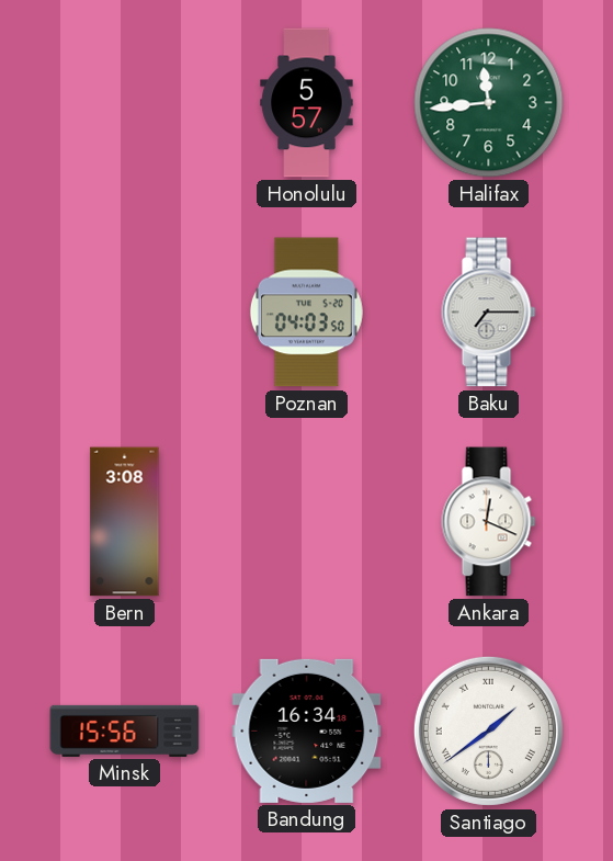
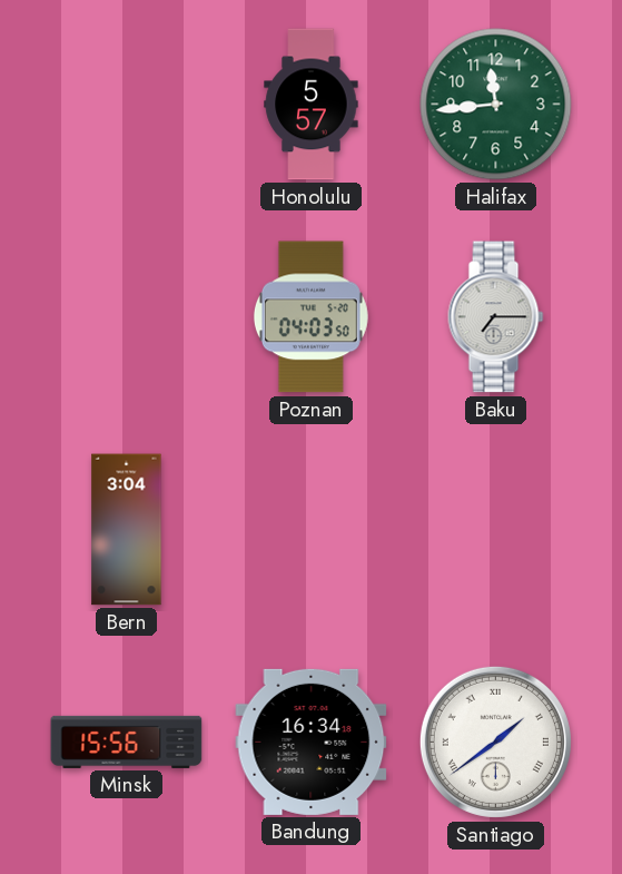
Bern: 3:08 -> 3:04
Ankara: 12:19 -> none
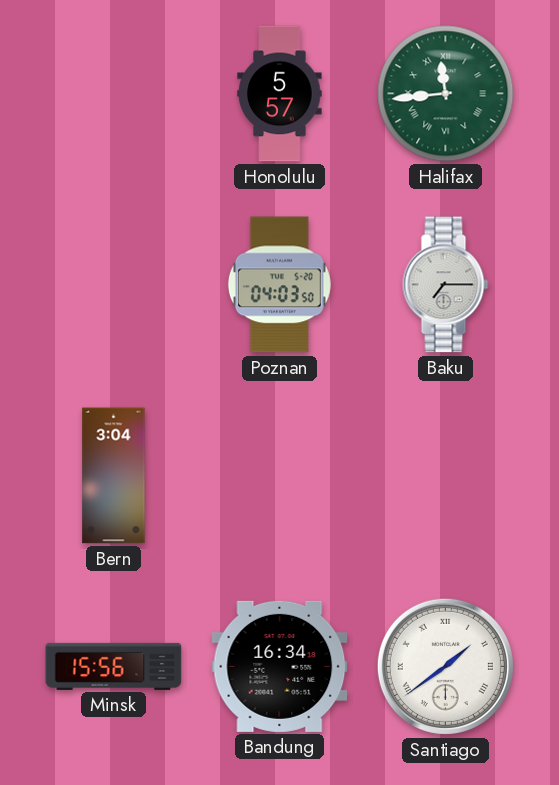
Halifax numerals: Arabic -> Roman
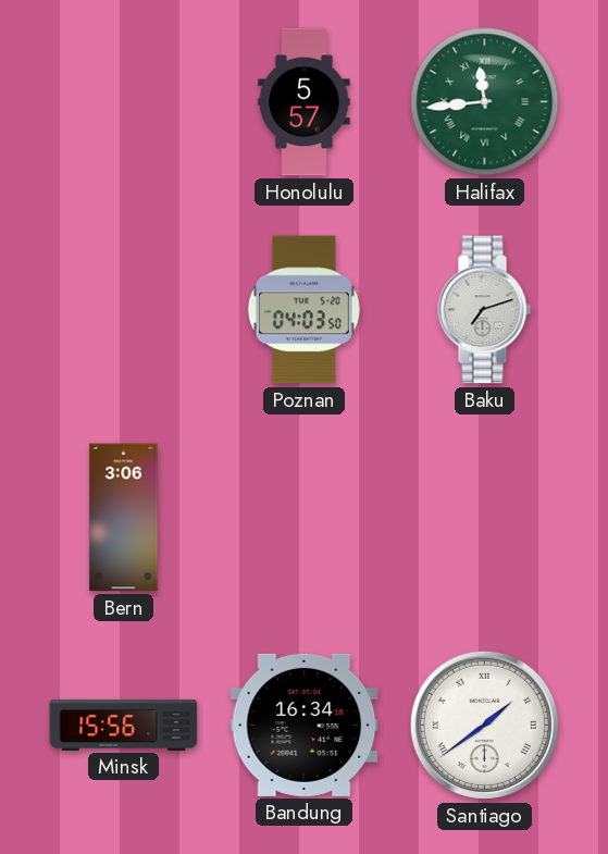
Baku: 7:15 -> 7:12
Bern: 3:04 -> 3:06
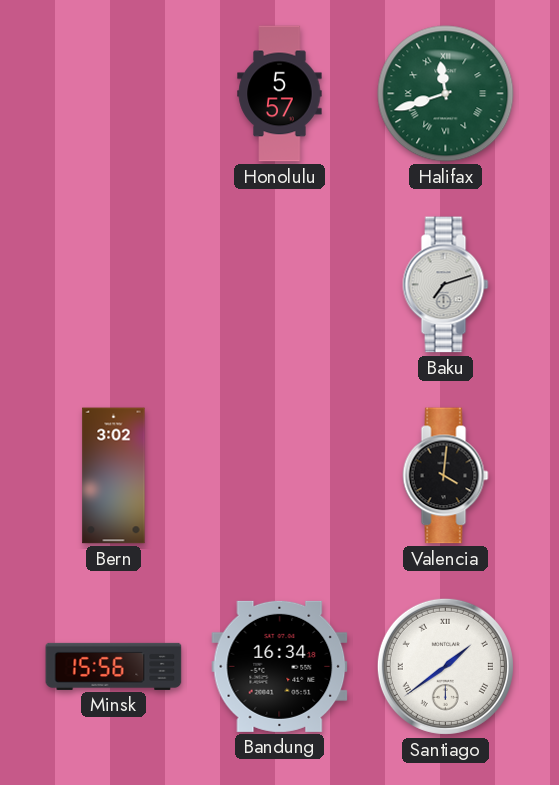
Halifax: 11:44 -> 11:42
Poznan: 04:03 -> none
Bern: 3:06 -> 3:02
Valencia: none -> 4:01
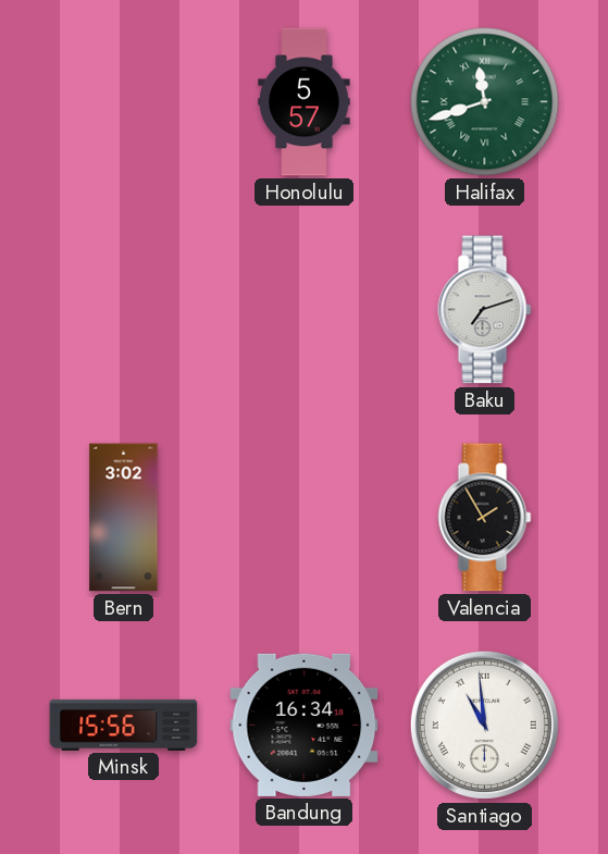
Valencia: 4:01 -> 1:55
Santiago: 1:39 -> 10:59
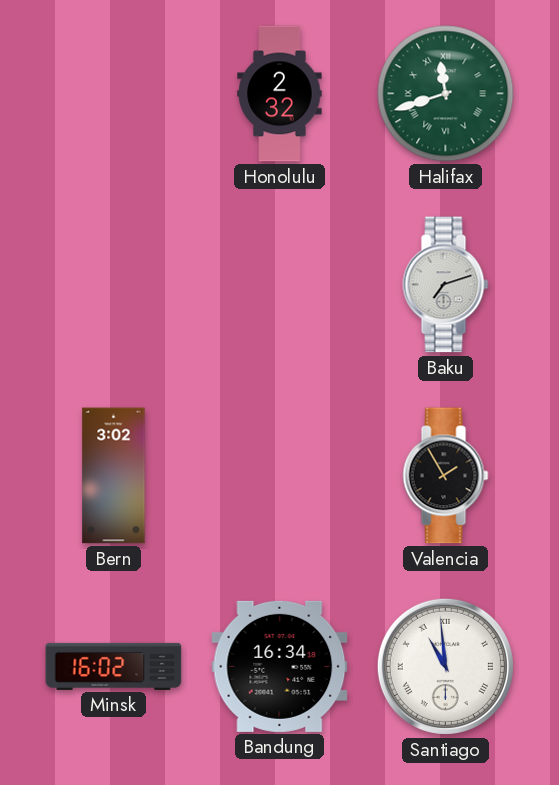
Honolulu: 5:57 -> 2:32
Minsk: 15:56 -> 16:02
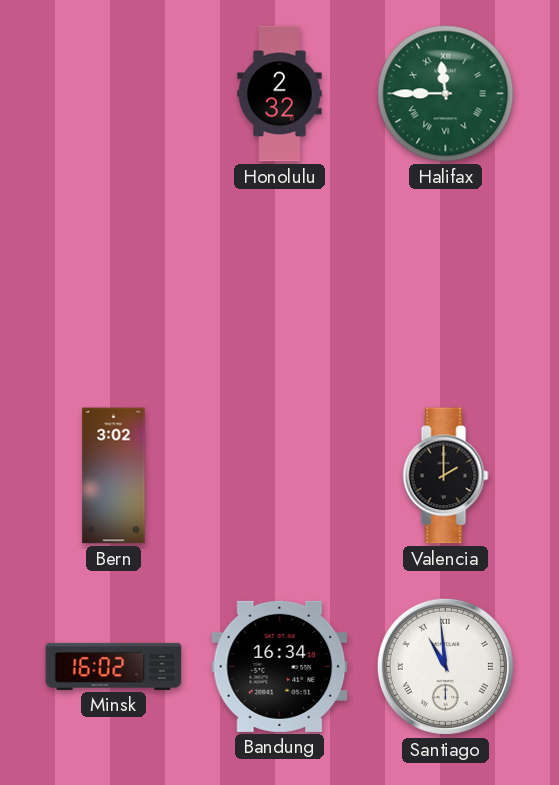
Halifax: 11:42 -> 11:45
Baku: 7:12 -> none
Valencia: 1:55 -> 2:00
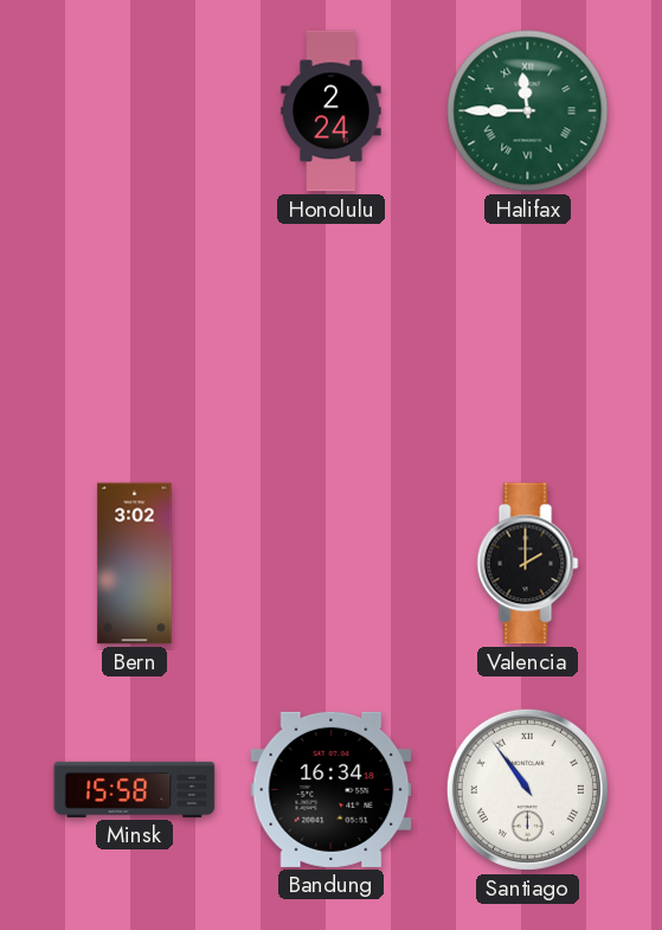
Honolulu: 2:32 -> 2:24
Minsk: 16:02 -> 15:58
Santiago: 10:59 -> 10:54
